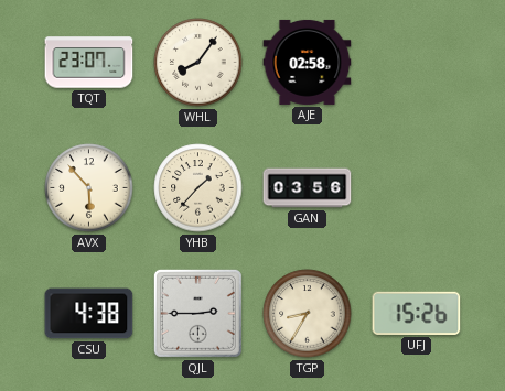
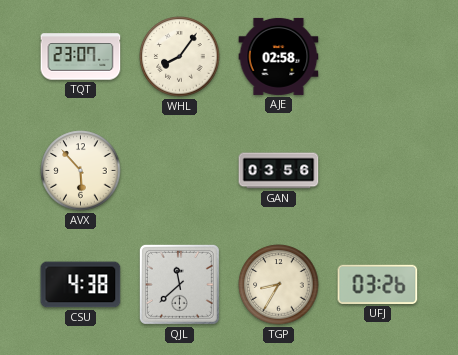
YHB: 1:37 -> none
QJL: 2:45 -> 11:38
UFJ: 15:26 -> 03:26
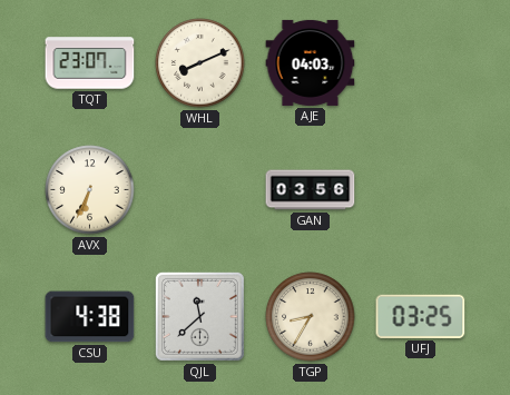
WHL: 8:06 -> 8:11
AJE: 02:58 -> 04:03
AVX: 5:53 -> 6:34
UFJ: 03:26 -> 03:25
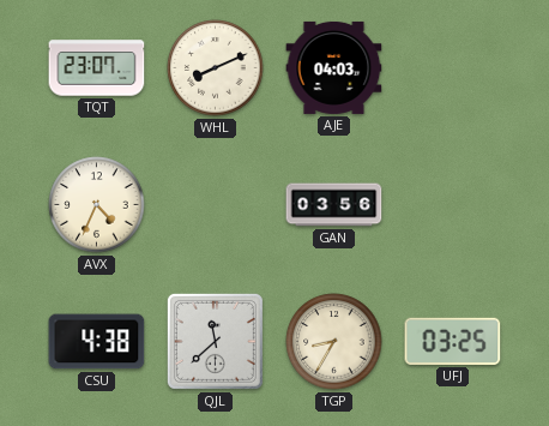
AVX: 6:34 -> 4:34
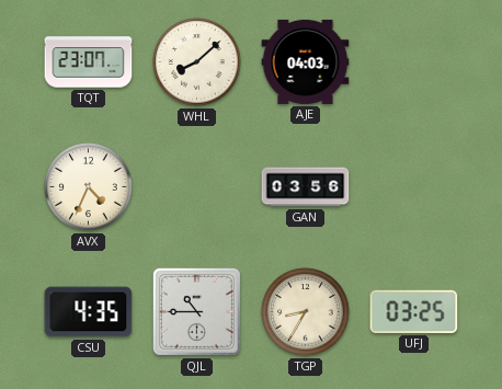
WHL: 8:11 -> 8:08
CSU: 4:38 -> 4:35
QJL: 11:38 -> 10:45
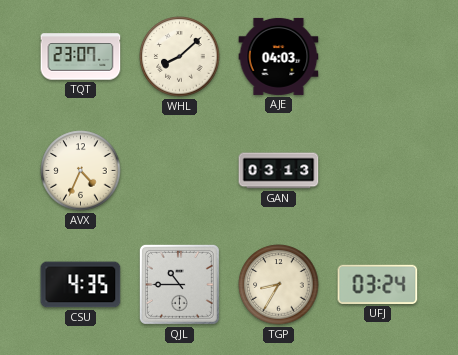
GAN: 03:56 -> 03:13
UFJ: 03:25 -> 03:24
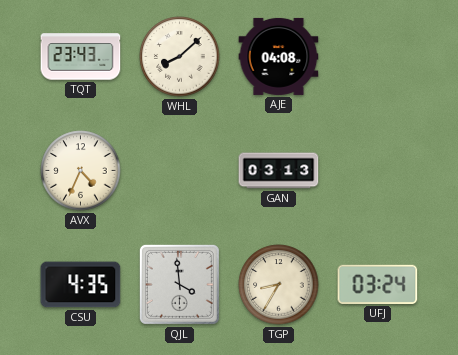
TQT: 23:07 -> 23:43
AJE: 04:03 -> 04:08
QJL: 10:45 -> 3:59
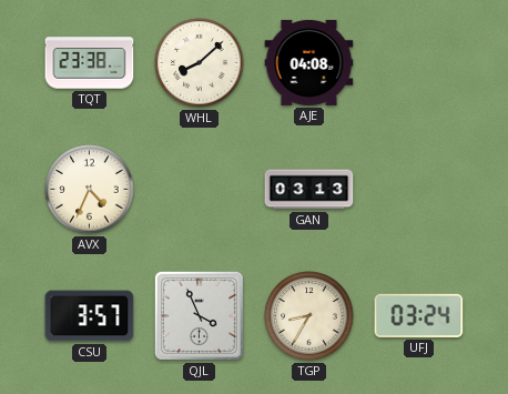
TQT: 23:43 -> 23:38
CSU: 4:35 -> 3:57
QJL: 3:59 -> 3:56
